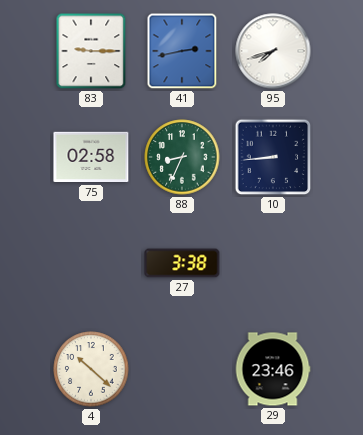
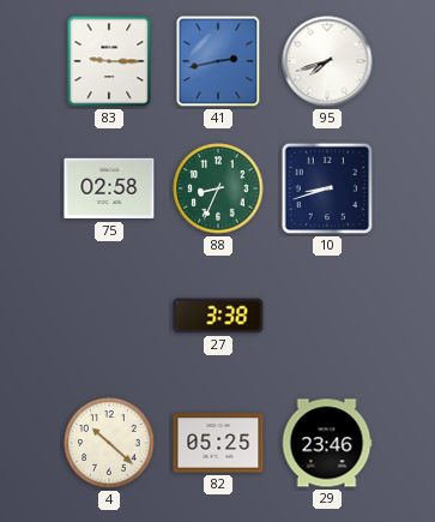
10: 8:44 -> 8:42
82: none -> 05:25
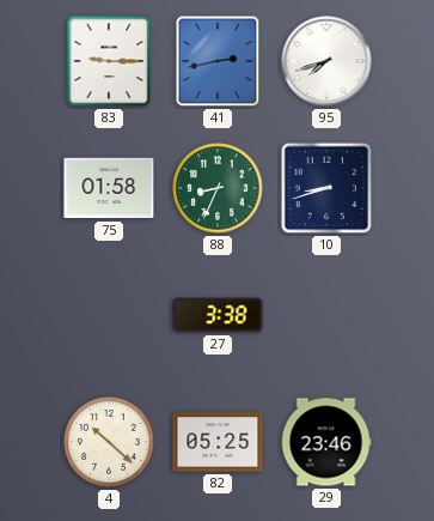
75: 02:58 -> 01:58
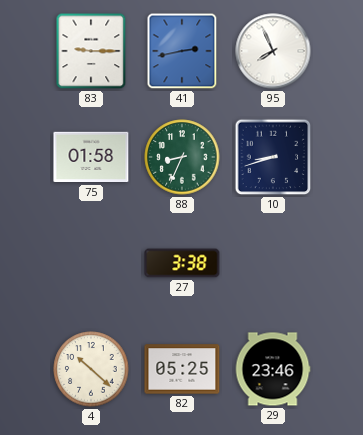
95: 7:42 -> 7:56
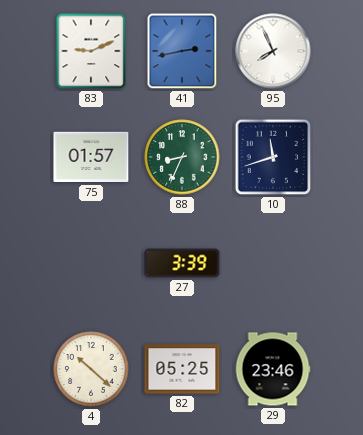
83: 9:15 -> 9:11
75: 01:58 -> 01:57
10: 8:42 -> 11:42
27: 3:38 -> 3:39
